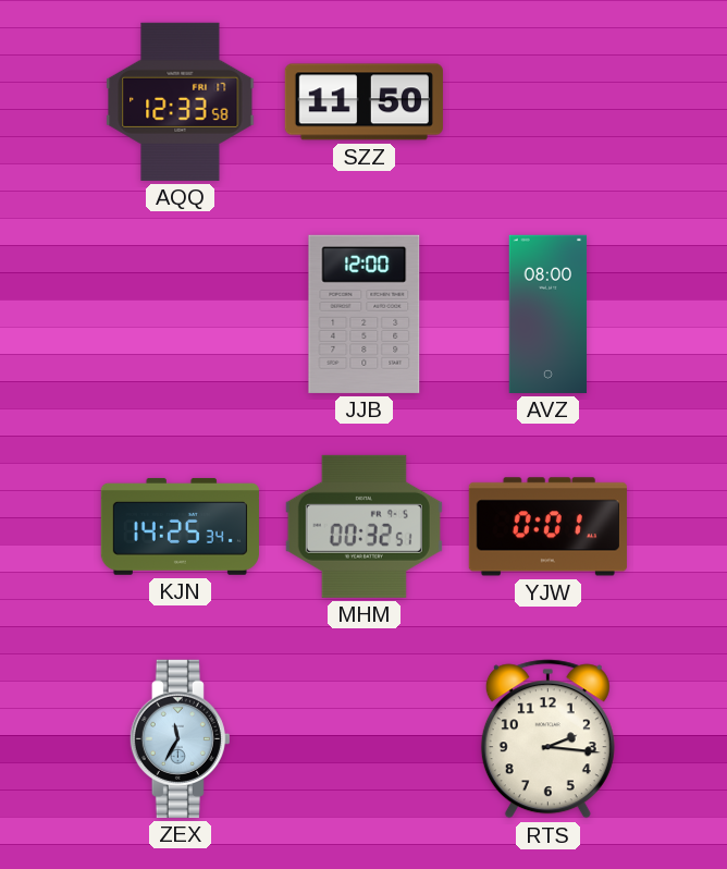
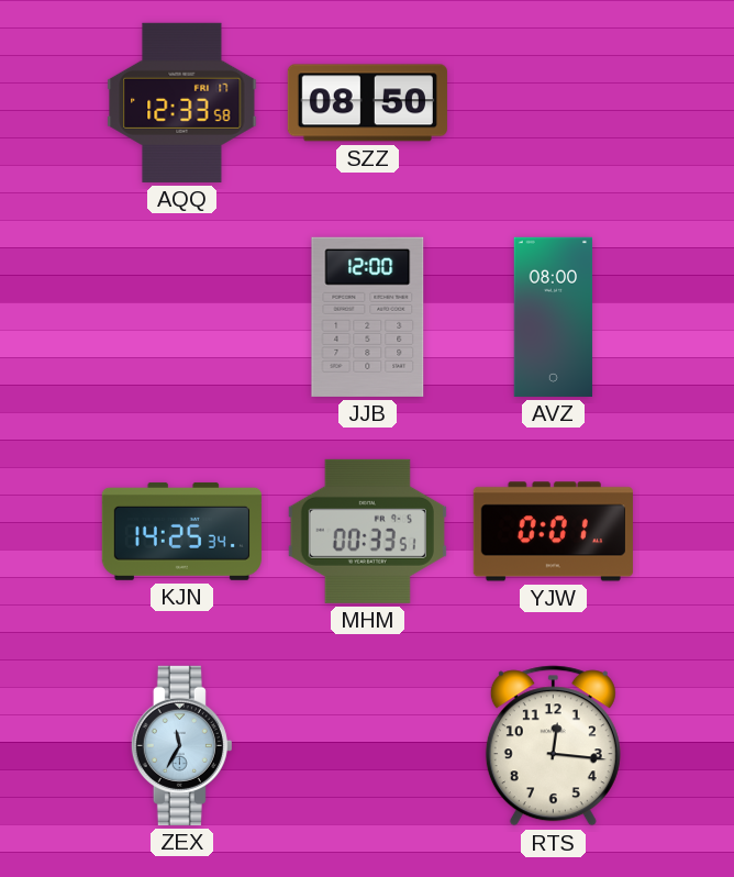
SZZ: 11:50 -> 08:50
MHM: 00:32 -> 00:33
RTS: 2:16 -> 12:16
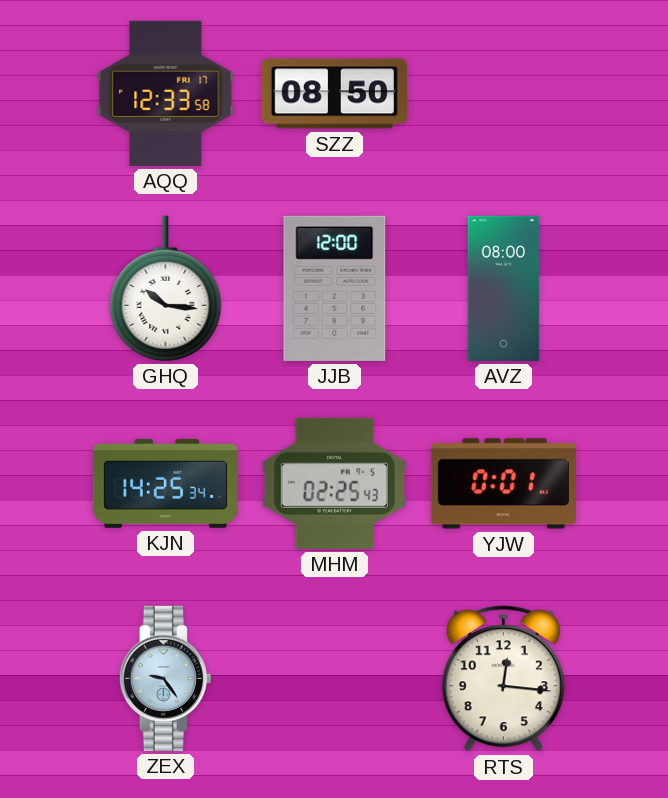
GHQ: none -> 10:16
MHM: 00:33 -> 02:25
ZEX: 11:35 -> 9:24
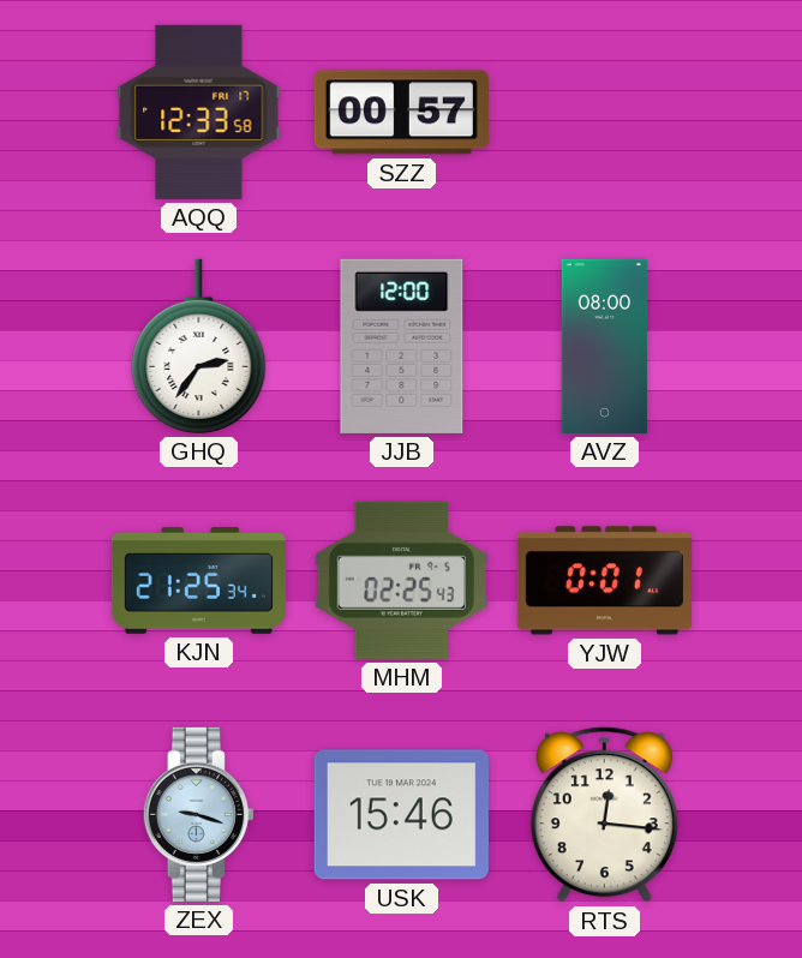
SZZ: 08:50 -> 00:57
GHQ: 10:16 -> 2:36
KJN: 14:25 -> 21:25
ZEX: 9:24 -> 9:18
USK: none -> 15:46
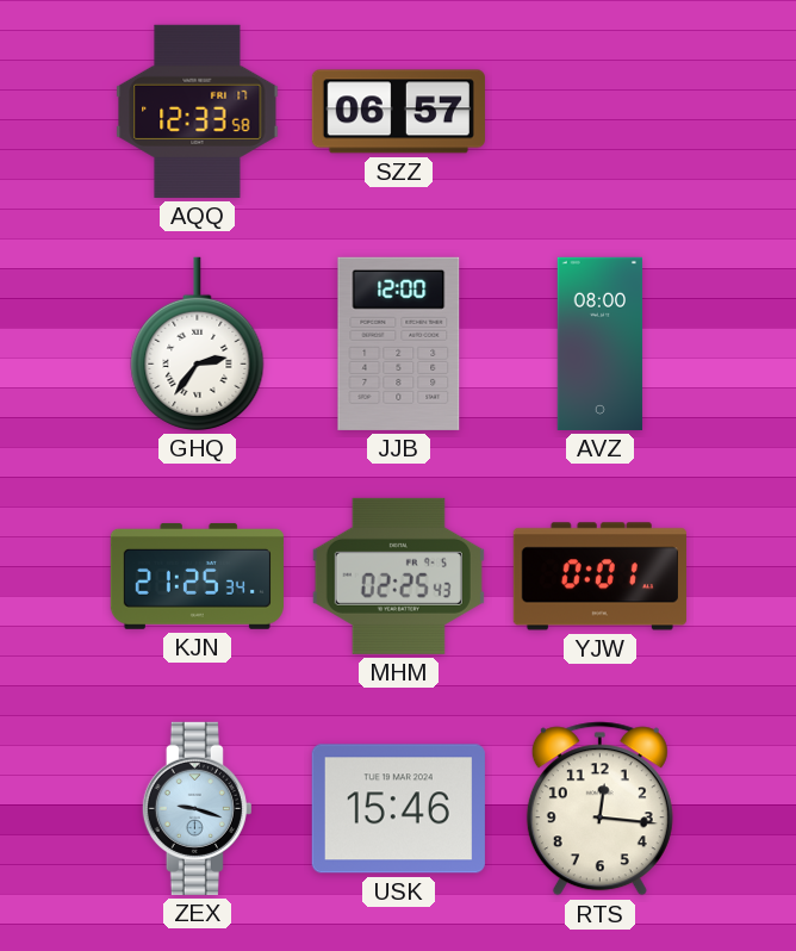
SZZ: 00:57 -> 06:57
